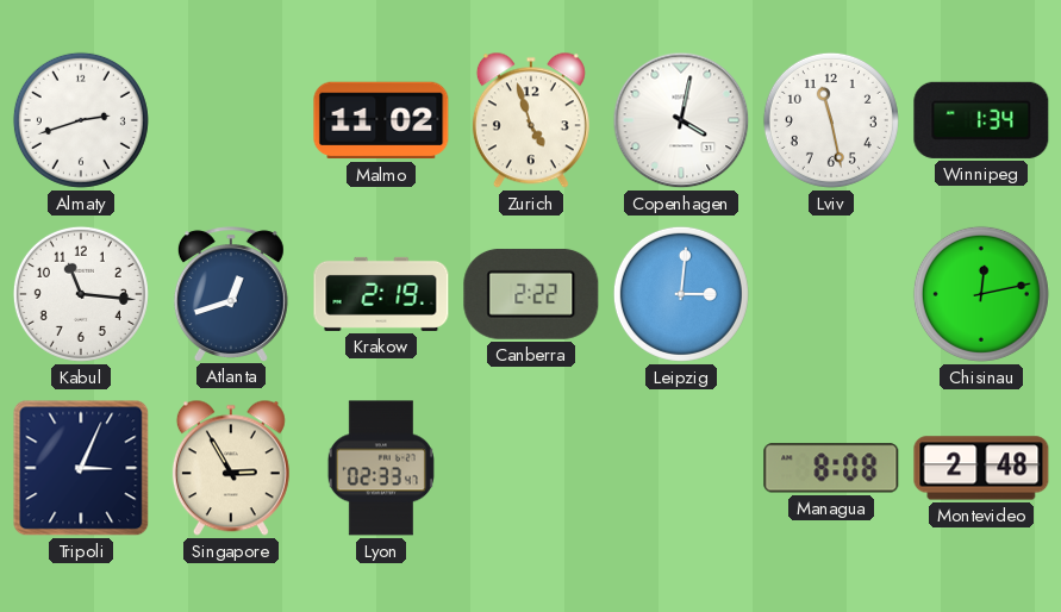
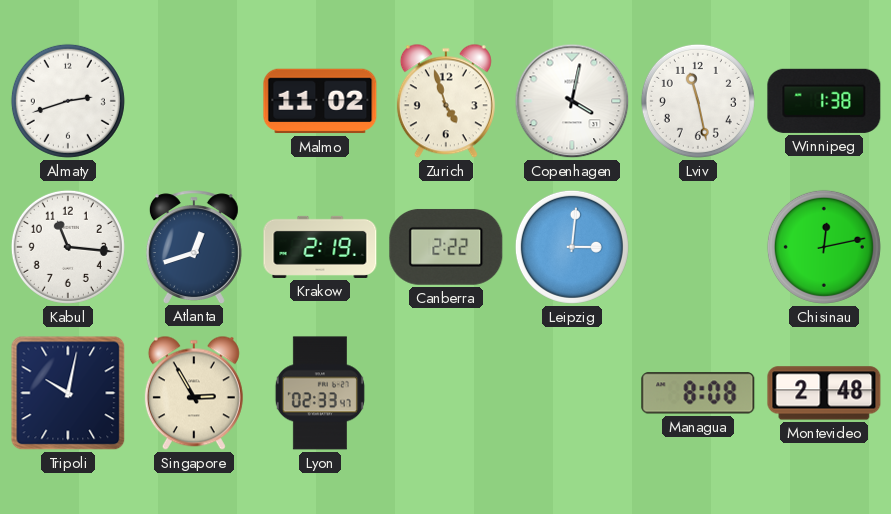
Winnipeg: 1:34 -> 1:38
Tripoli: 3:04 -> 10:02
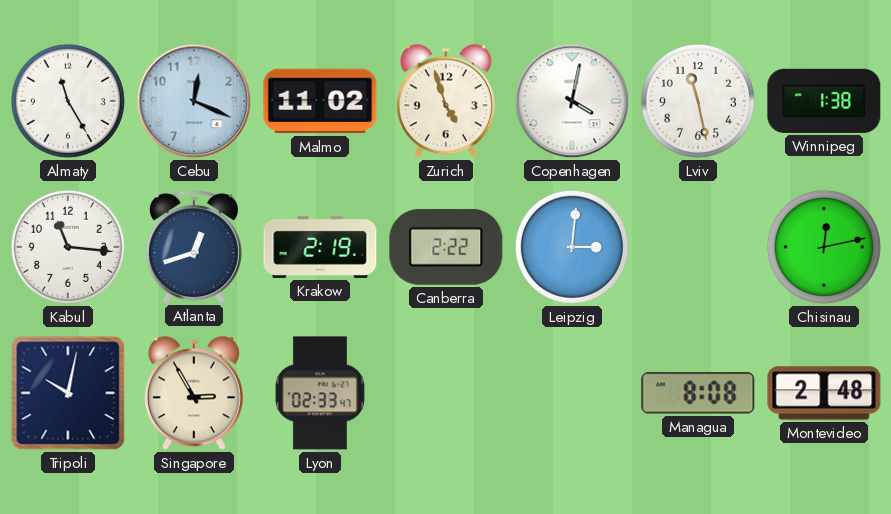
Almaty: 2:42 -> 11:25
Cebu: none -> 12:19
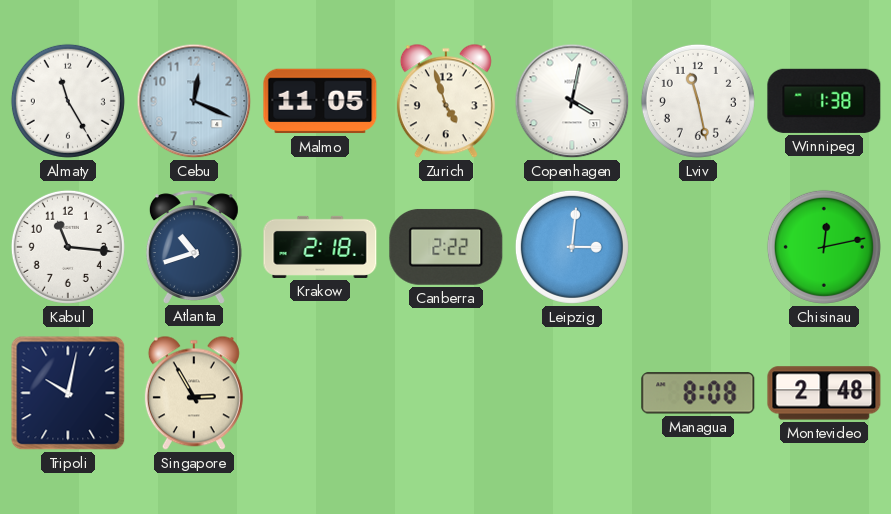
Malmo: 11:02 -> 11:05
Atlanta: 12:42 -> 10:42
Krakow: 2:19 -> 2:18
Lyon: 02:33 -> none
